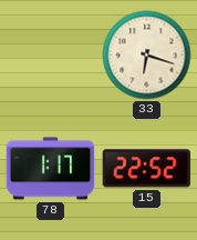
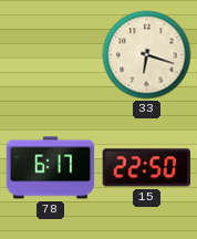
78: 1:17 -> 6:17
15: 22:52 -> 22:50
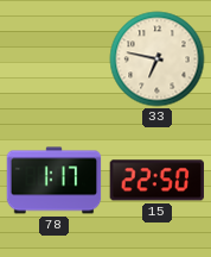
33: 6:18 -> 6:47
78: 6:17 -> 1:17
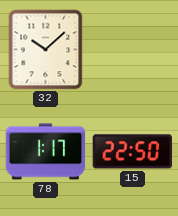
32: none -> 10:08
33: 6:47 -> none
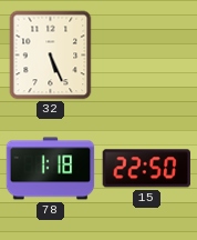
32: 10:08 -> 5:26
78: 1:17 -> 1:18
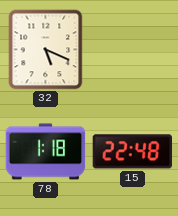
32: 5:26 -> 5:19
15: 22:50 -> 22:48
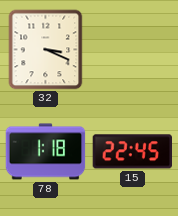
32: 5:19 -> 3:19
15: 22:48 -> 22:45
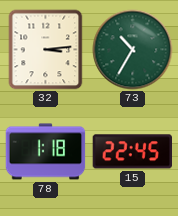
32: 3:19 -> 3:14
73: none -> 10:35
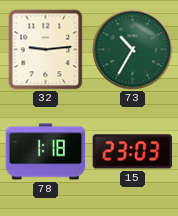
32: 3:14 -> 9:14
15: 22:45 -> 23:03
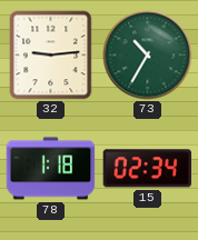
15: 23:03 -> 02:34
